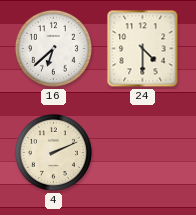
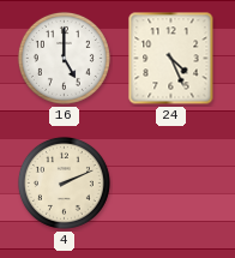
16: 6:38 -> 5:00
24: 4:30 -> 4:26
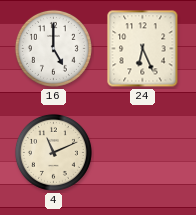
24: 4:26 -> 6:26
4: 2:11 -> 11:11
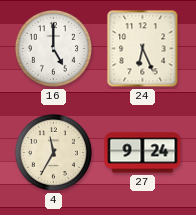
4: 11:11 -> 11:35
27: none -> 9:24
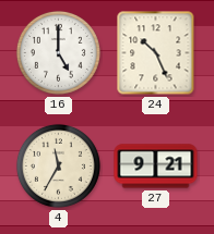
24: 6:26 -> 10:26
27: 9:24 -> 9:21
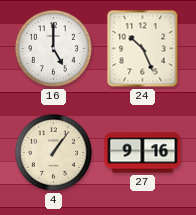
4: 11:35 -> 1:06
27: 9:21 -> 9:16
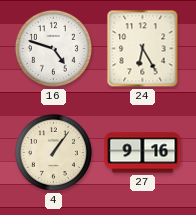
16: 5:00 -> 4:48
24: 10:26 -> 6:25
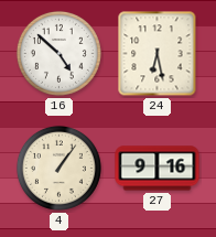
16: 4:48 -> 4:52
24: 6:25 -> 6:28
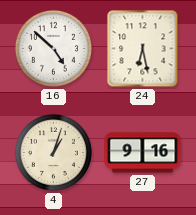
4: 1:06 -> 1:03
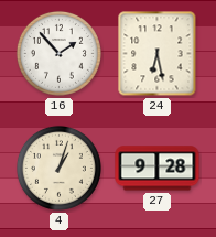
16: 4:52 -> 1:53
27: 9:16 -> 9:28
